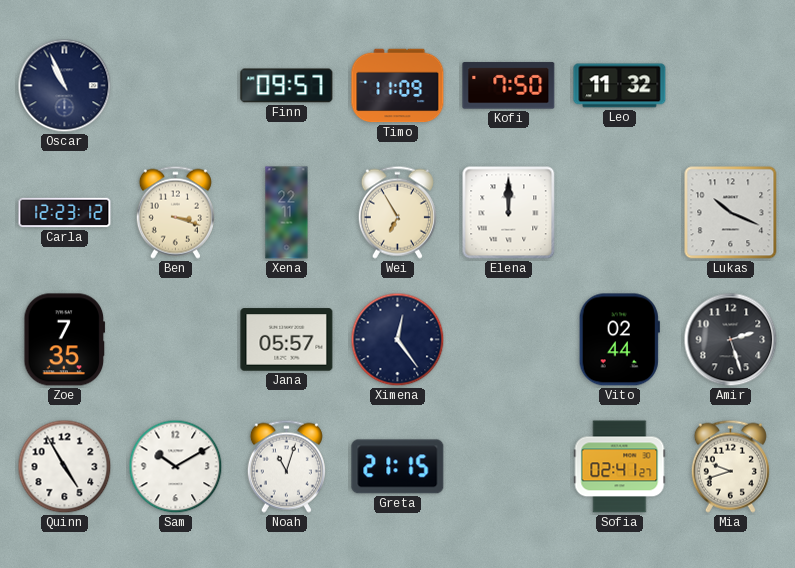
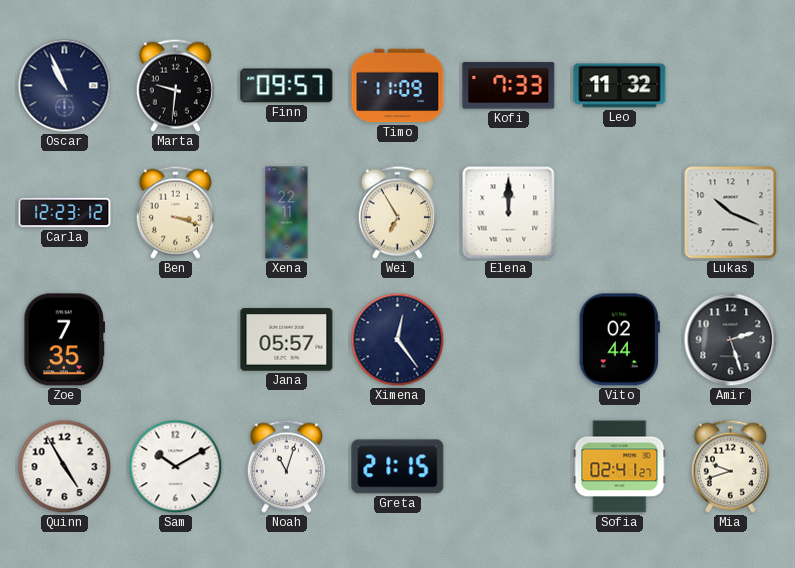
Marta: none -> 9:31
Kofi: 7:50 -> 7:33
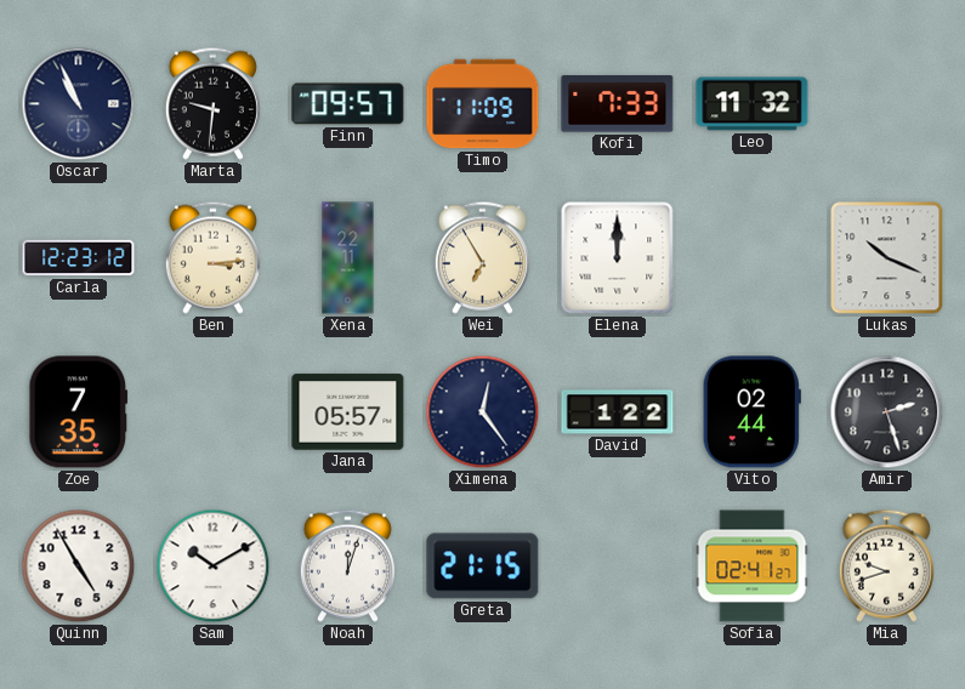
Ben: 3:18 -> 3:14
David: none -> 1:22
Noah: 11:03 -> 12:03
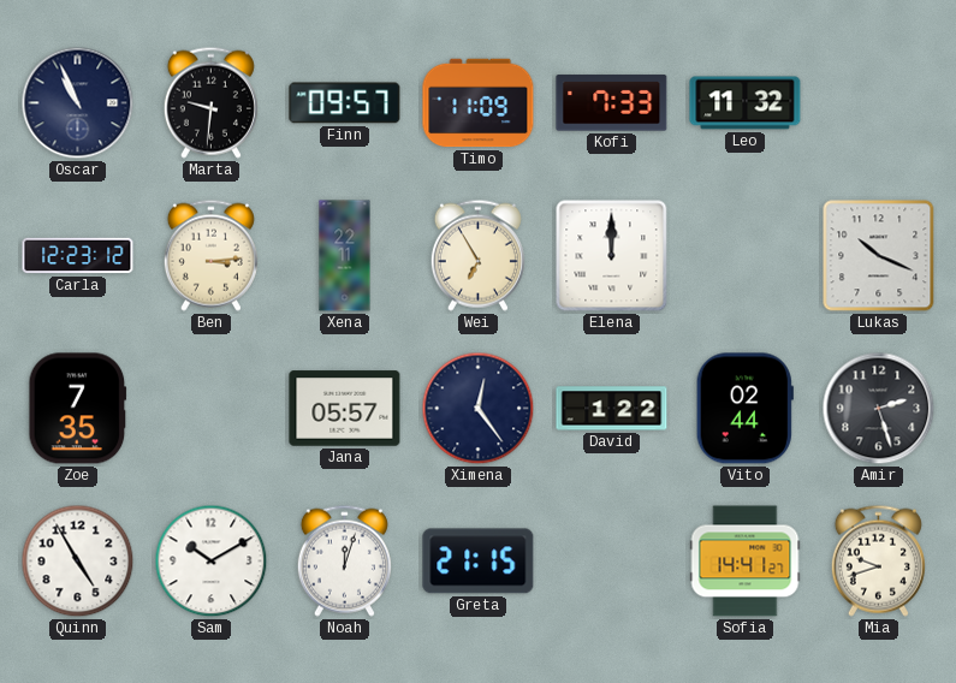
Sofia: 02:41 -> 14:41
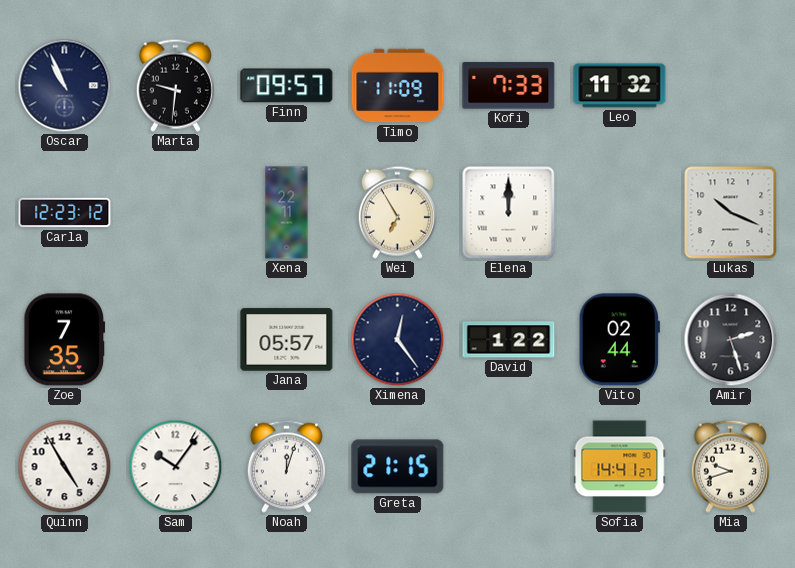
Ben: 3:14 -> none
Sam: 10:10 -> 10:06
